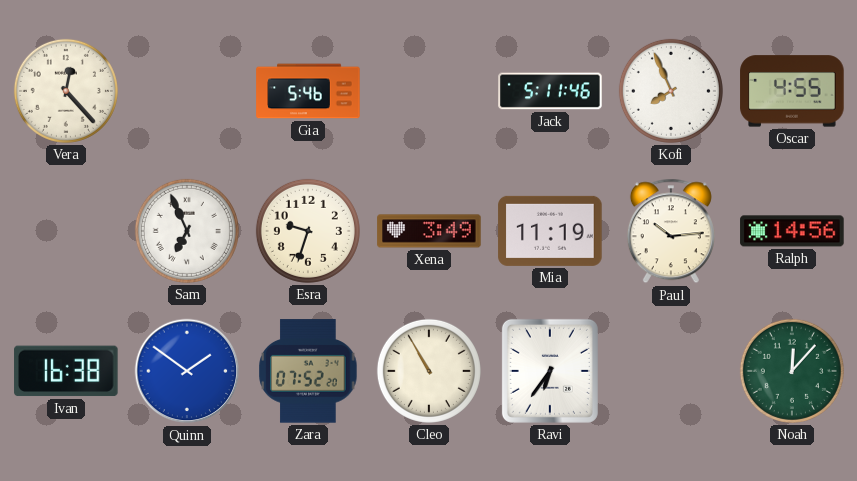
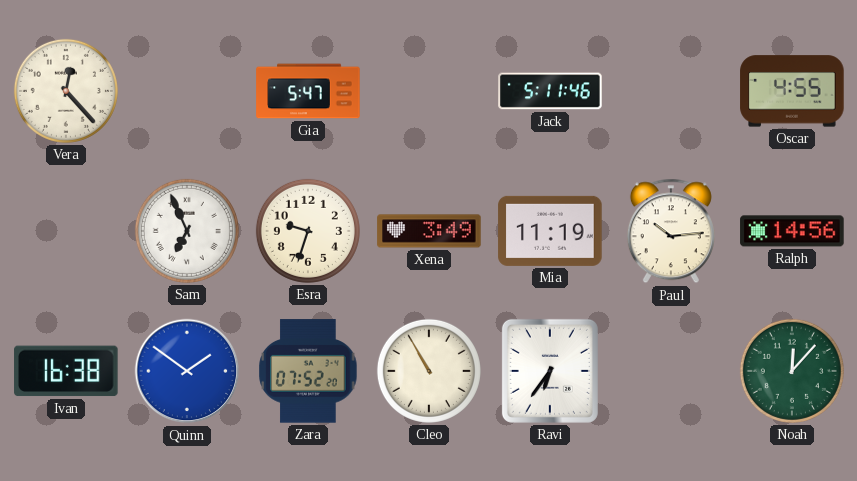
Gia: 5:46 -> 5:47
Kofi: 7:56 -> none
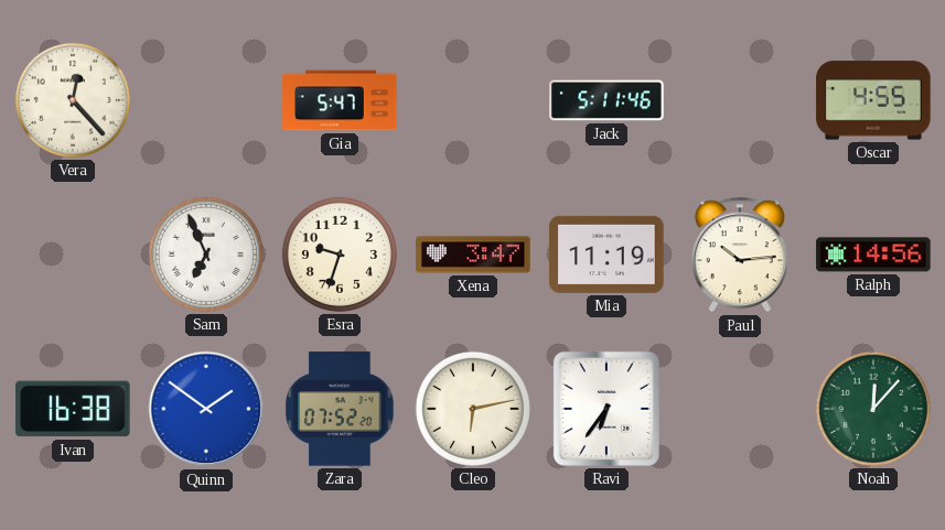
Xena: 3:49 -> 3:47
Cleo: 10:55 -> 6:13
